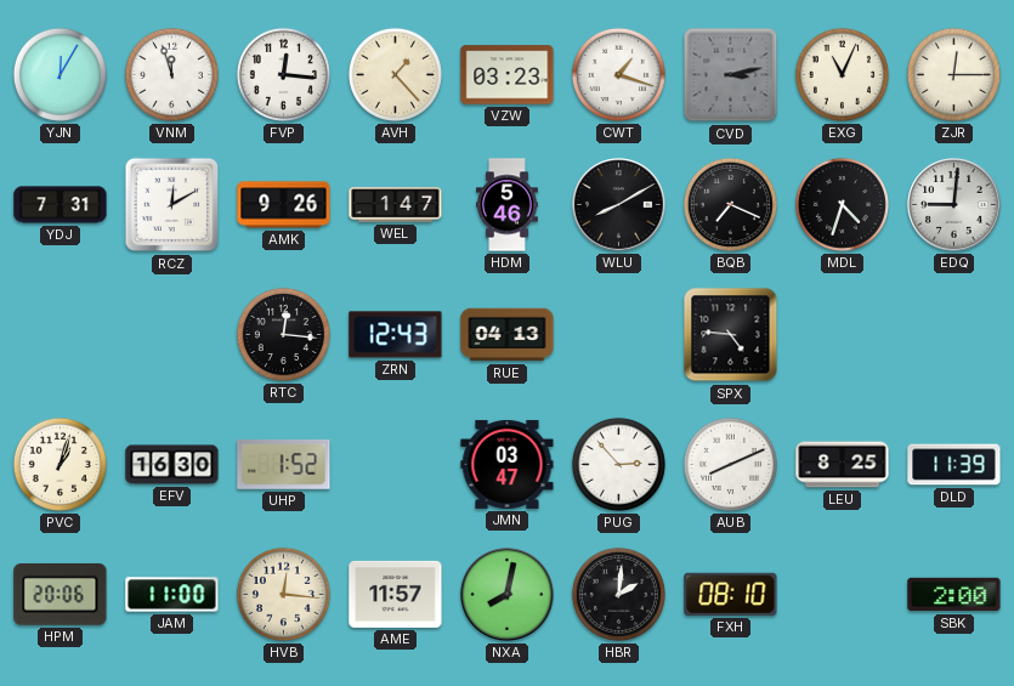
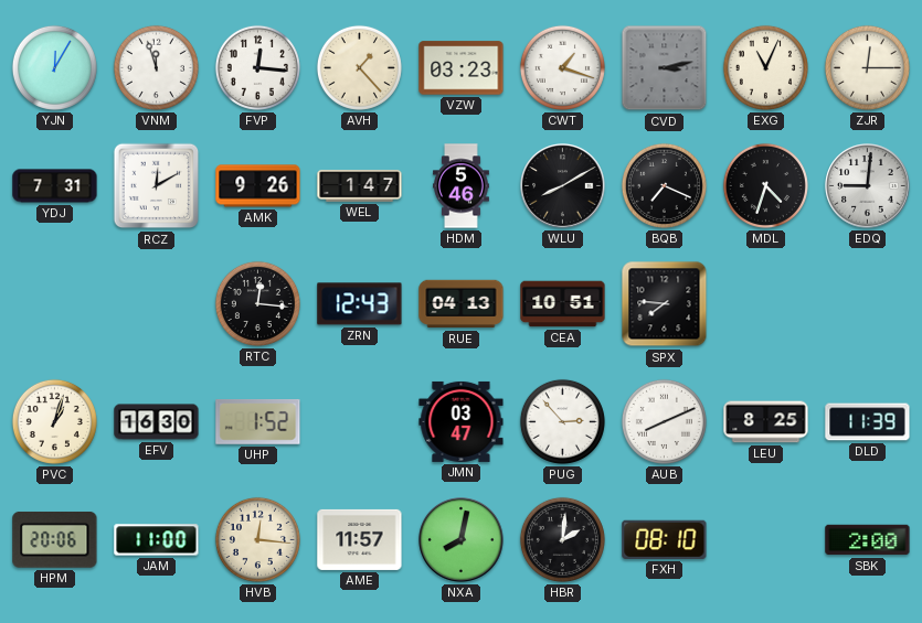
CEA: none -> 10:51
SPX: 4:46 -> 7:46
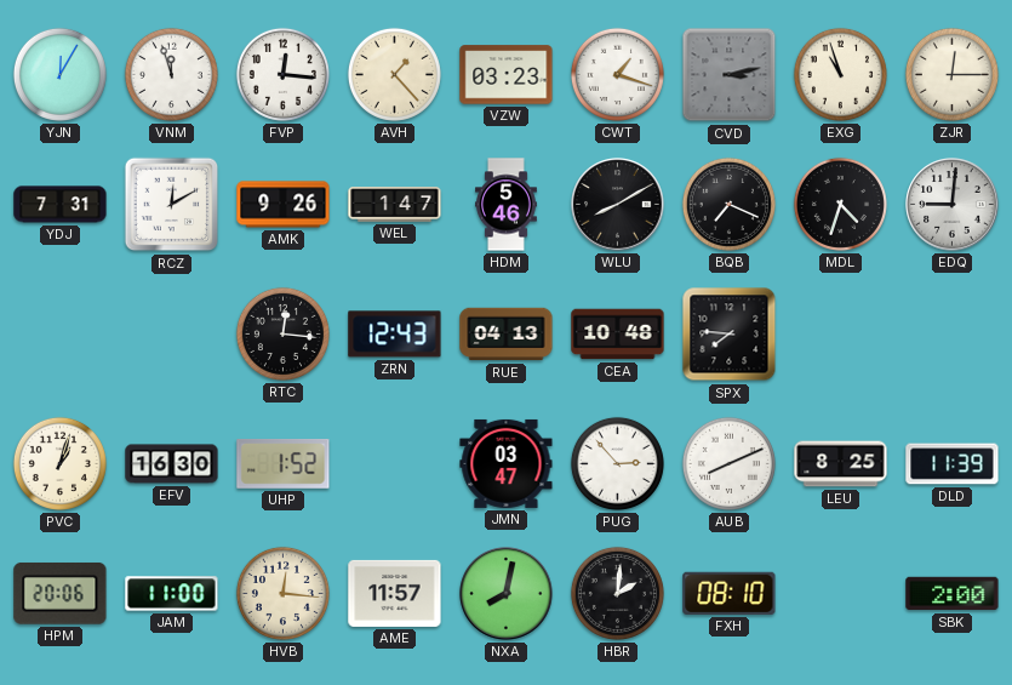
EXG: 11:04 -> 10:57
CEA: 10:51 -> 10:48
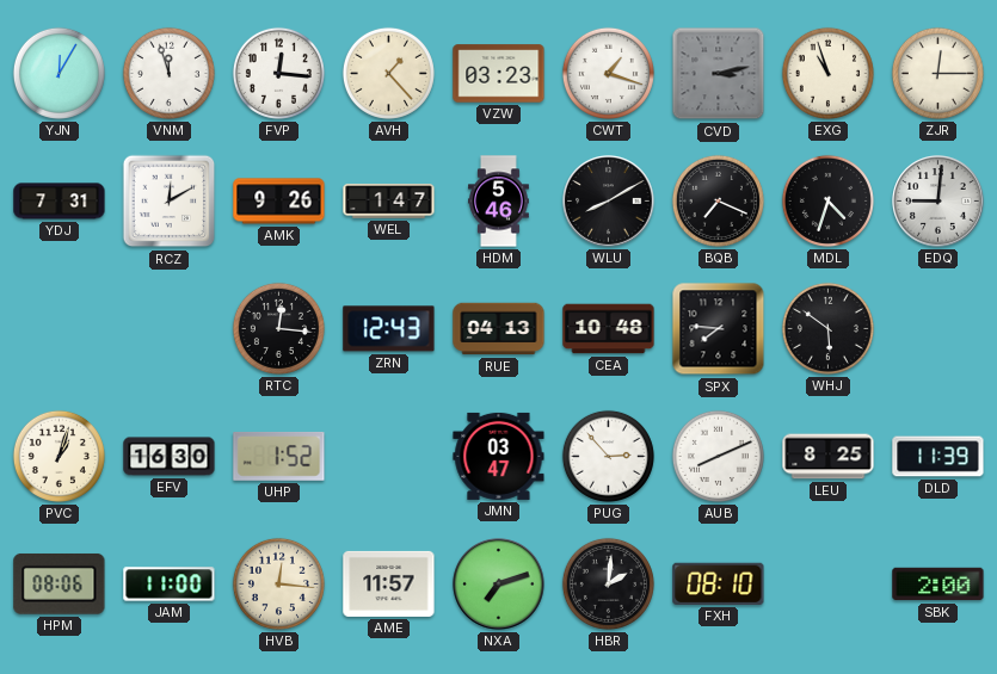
WHJ: none -> 5:51
HPM: 20:06 -> 08:06
NXA: 8:02 -> 7:12
